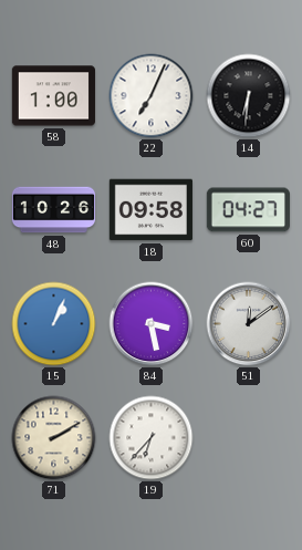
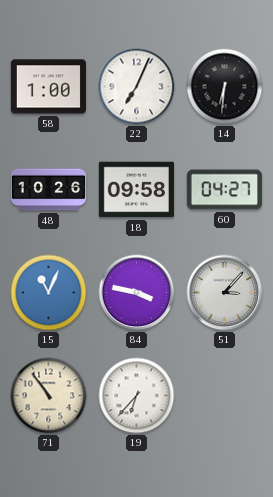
15: 1:04 -> 11:04
84: 3:28 -> 3:47
51: 12:09 -> 3:07
71: 2:10 -> 10:54
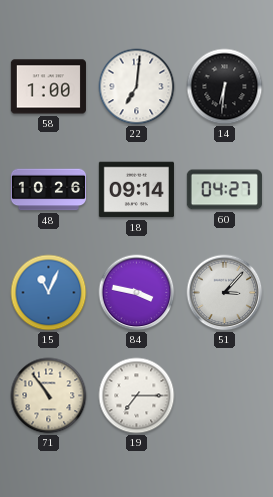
22: 7:04 -> 7:01
18: 09:58 -> 09:14
19: 6:37 -> 7:15
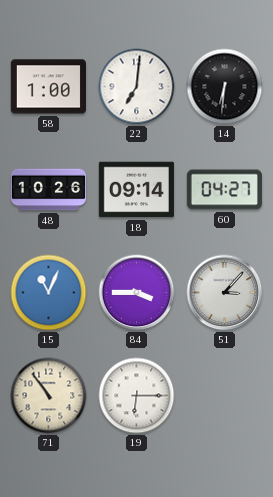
84: 3:47 -> 3:45
19: 7:15 -> 6:15
